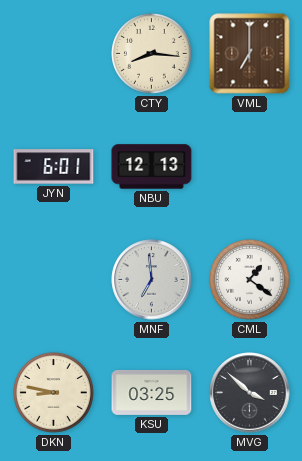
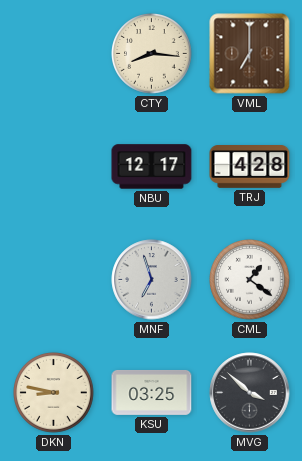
JYN: 6:01 -> none
NBU: 12:13 -> 12:17
TRJ: none -> 4:28
MNF: 6:59 -> 6:57
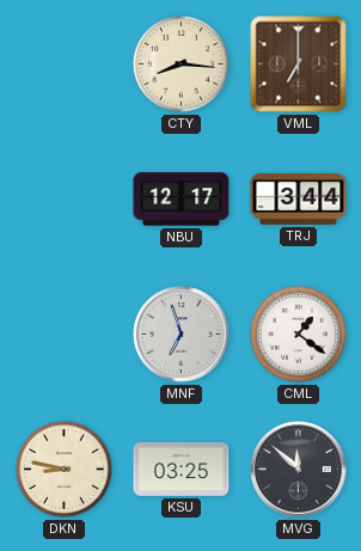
TRJ: 4:28 -> 3:44
MVG: 3:52 -> 11:52
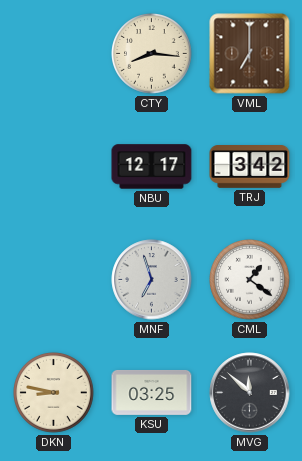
TRJ: 3:44 -> 3:42
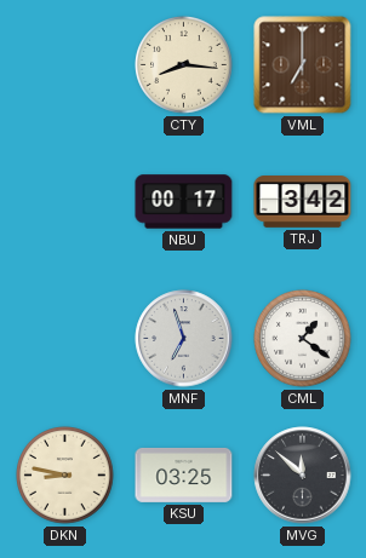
NBU: 12:17 -> 00:17
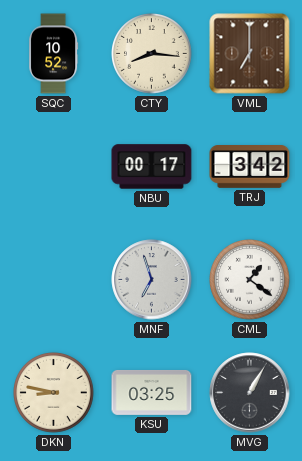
SQC: none -> 10:52
MVG: 11:52 -> 1:05
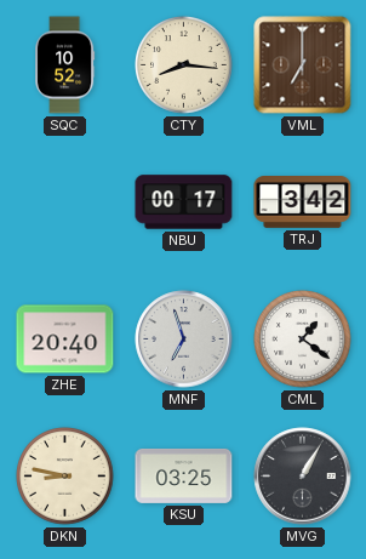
ZHE: none -> 20:40
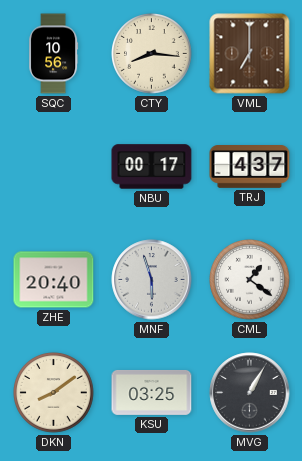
SQC: 10:52 -> 10:56
TRJ: 3:42 -> 4:37
MNF: 6:57 -> 5:57
DKN: 8:47 -> 8:09
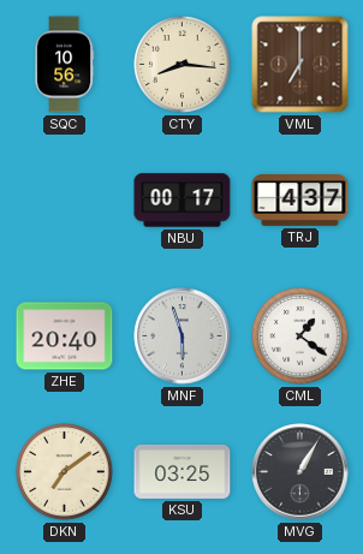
DKN: 8:09 -> 7:09
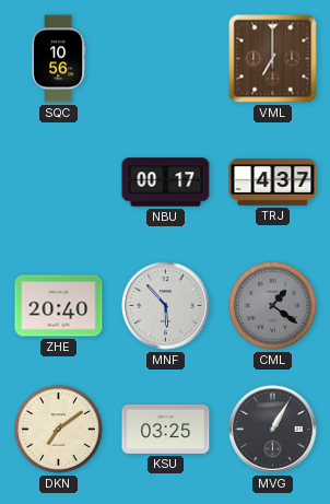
CTY: 8:16 -> none
MNF: 5:57 -> 5:53
CML dial: white -> grey
